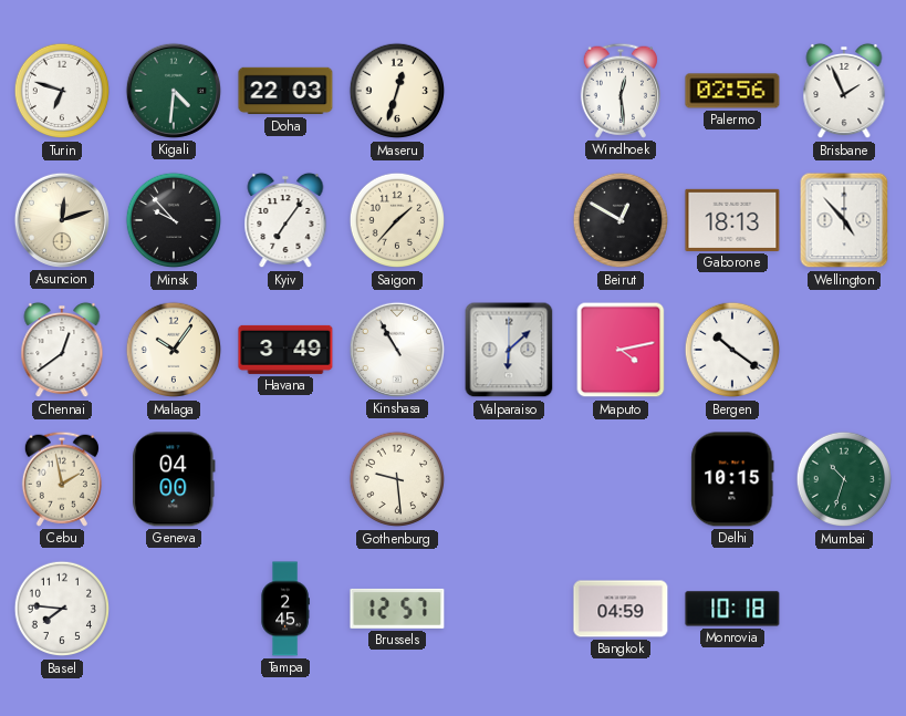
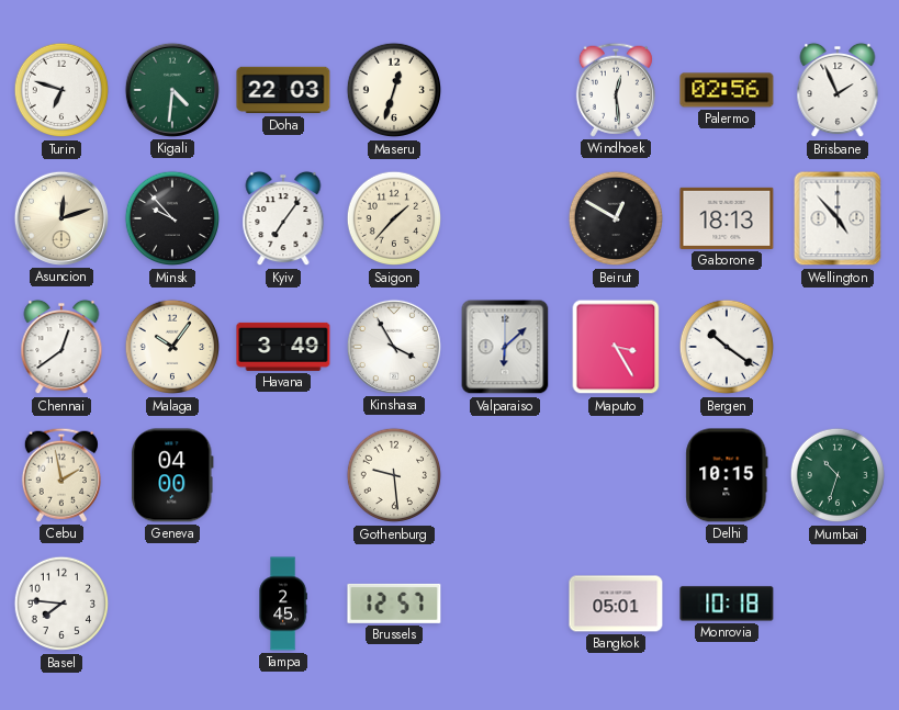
Kinshasa: 10:55 -> 3:55
Maputo: 4:13 -> 3:25
Bangkok: 04:59 -> 05:01
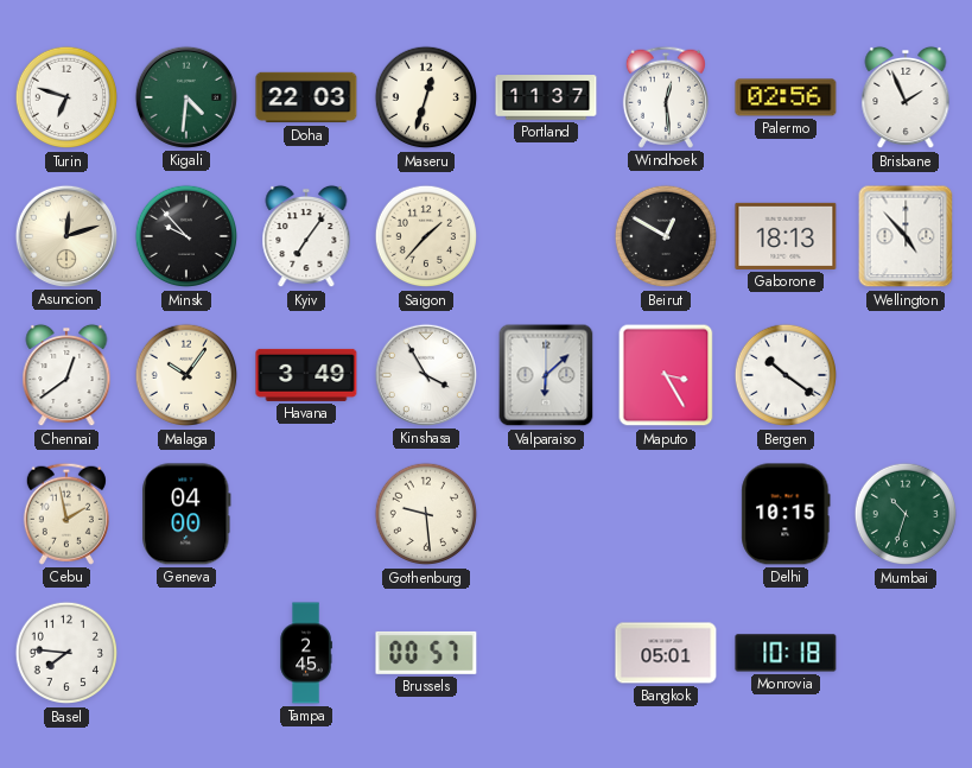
Portland: none -> 11:37
Brussels: 12:57 -> 00:57
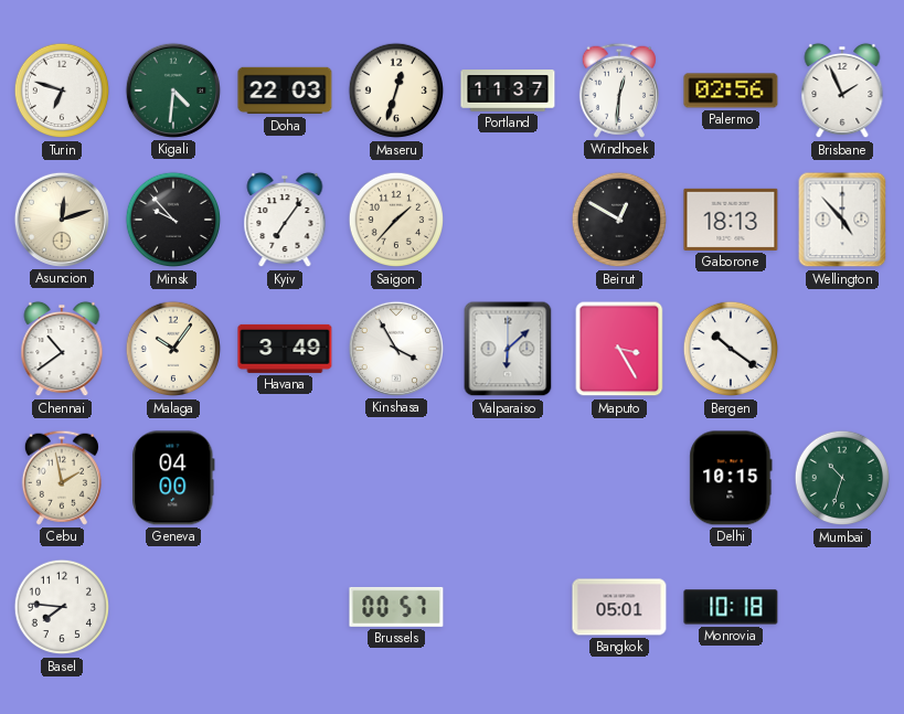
Windhoek: 12:29 -> 12:31
Chennai: 12:39 -> 10:39
Gothenburg: 9:29 -> none
Tampa: 2:45 -> none
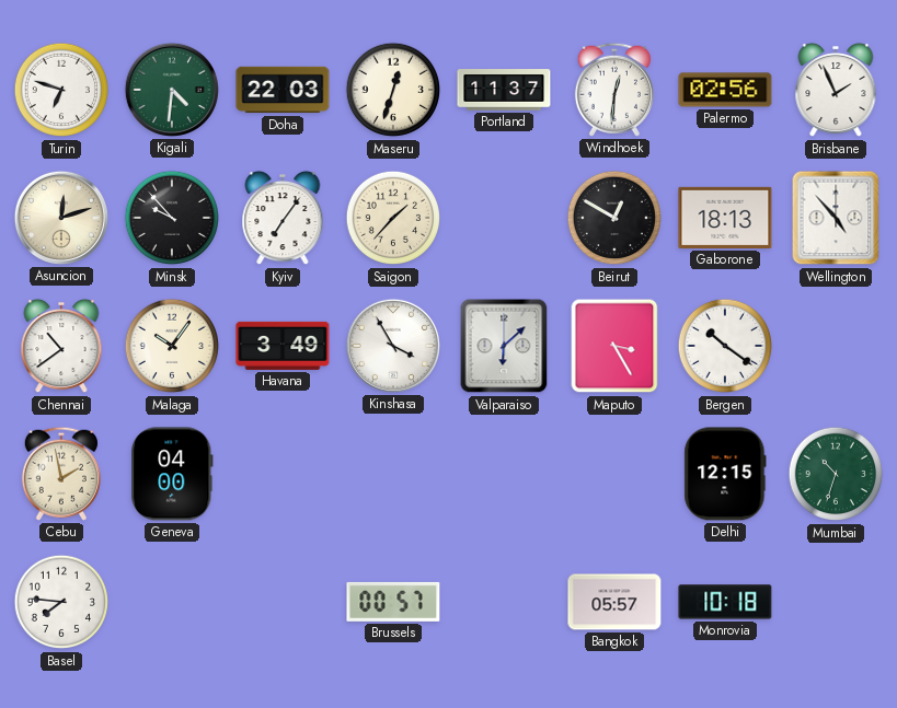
Delhi: 10:15 -> 12:15
Bangkok: 05:01 -> 05:57
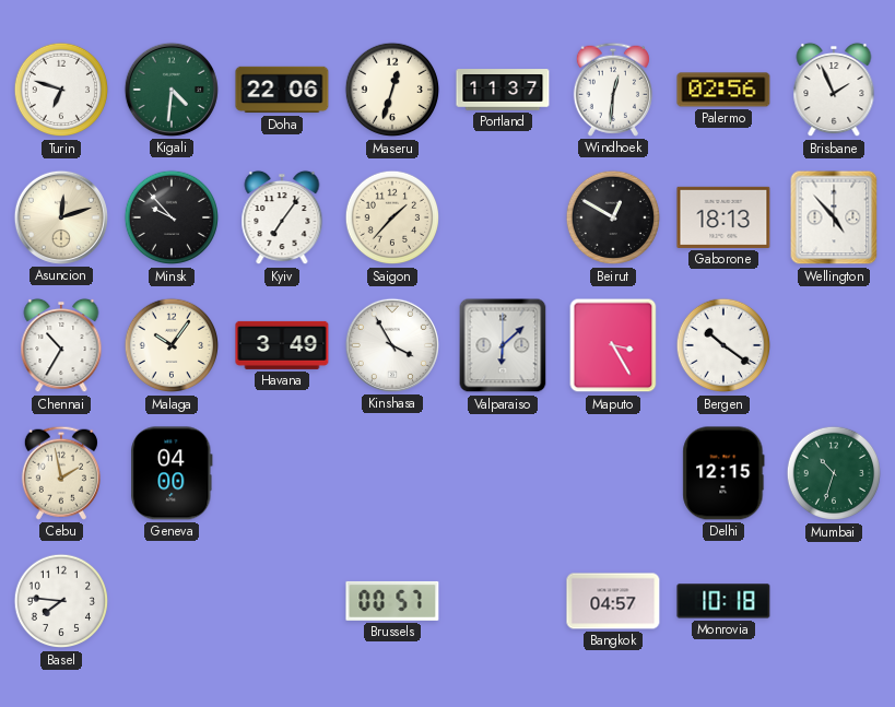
Doha: 22:03 -> 22:06
Chennai: 10:39 -> 10:35
Bangkok: 05:57 -> 04:57
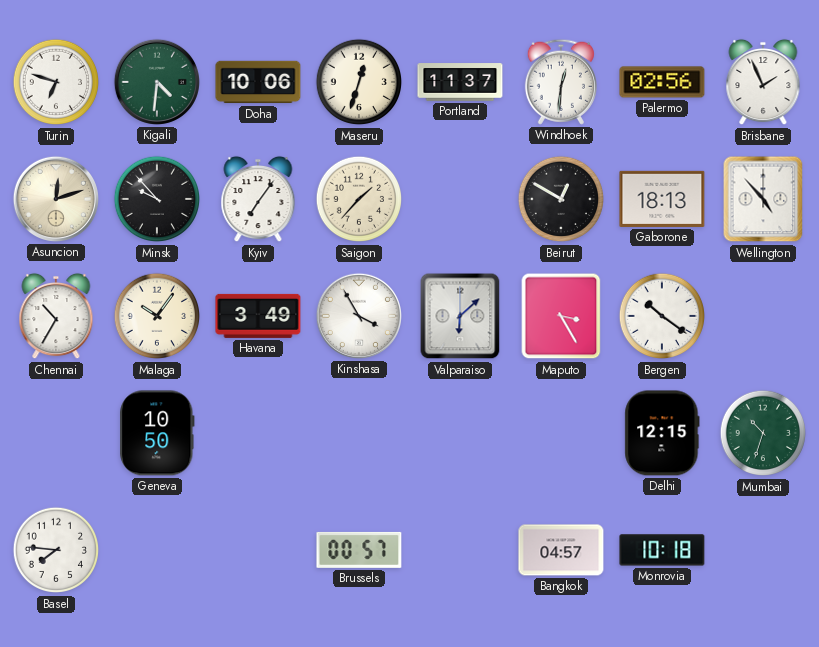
Doha: 22:06 -> 10:06
Cebu: 1:58 -> none
Geneva: 04:00 -> 10:50
